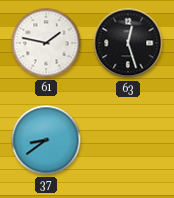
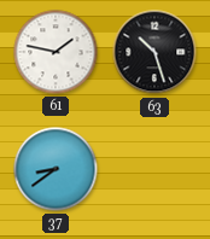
63: 12:27 -> 10:27
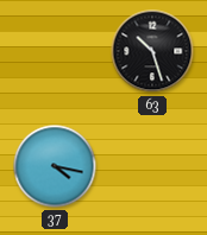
61: 1:47 -> none
37: 8:39 -> 4:17
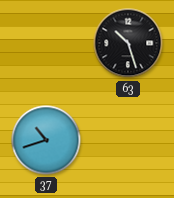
37: 4:17 -> 10:42
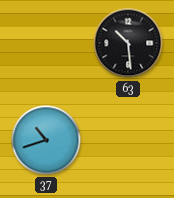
63: 10:27 -> 10:29
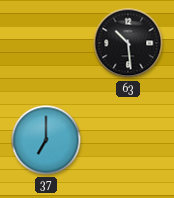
37: 10:42 -> 7:00
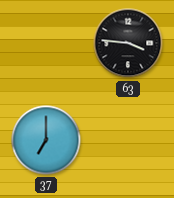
63: 10:29 -> 3:46
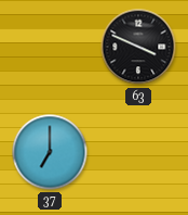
63: 3:46 -> 3:49
